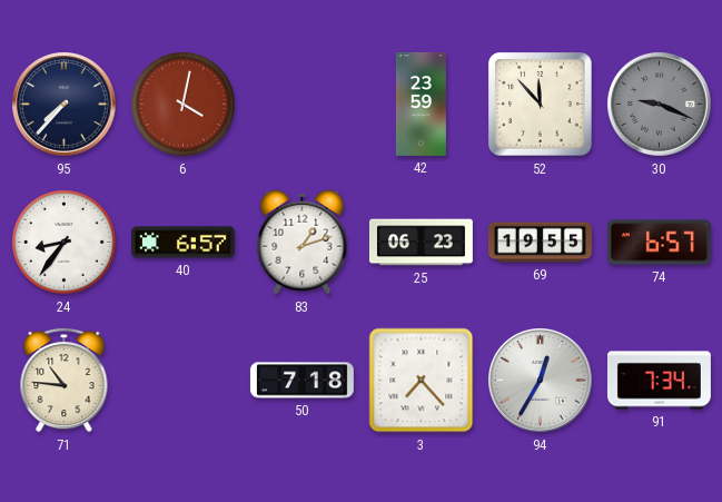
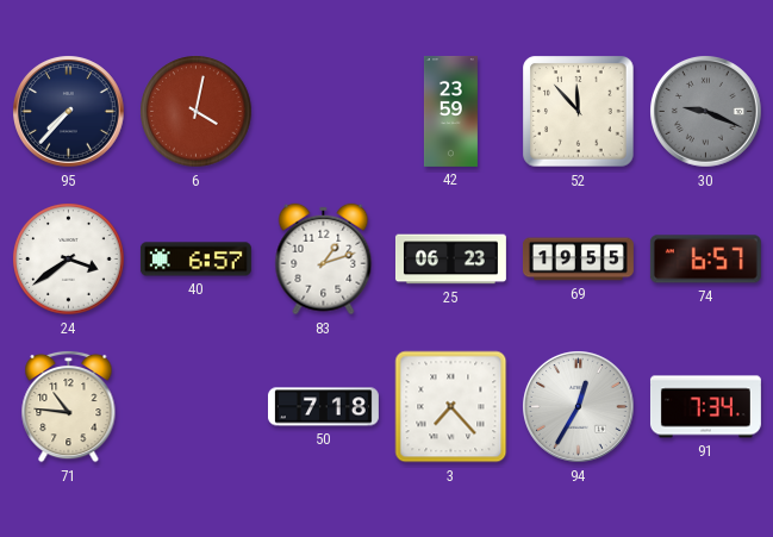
24: 8:36 -> 3:39
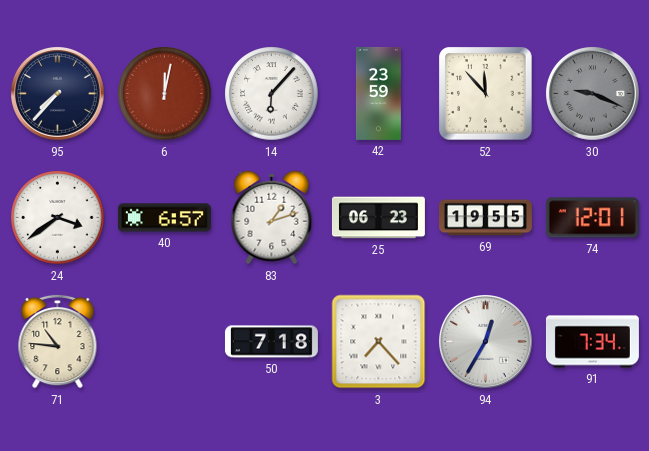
6: 4:02 -> 12:02
14: none -> 6:07
74: 6:57 -> 12:01
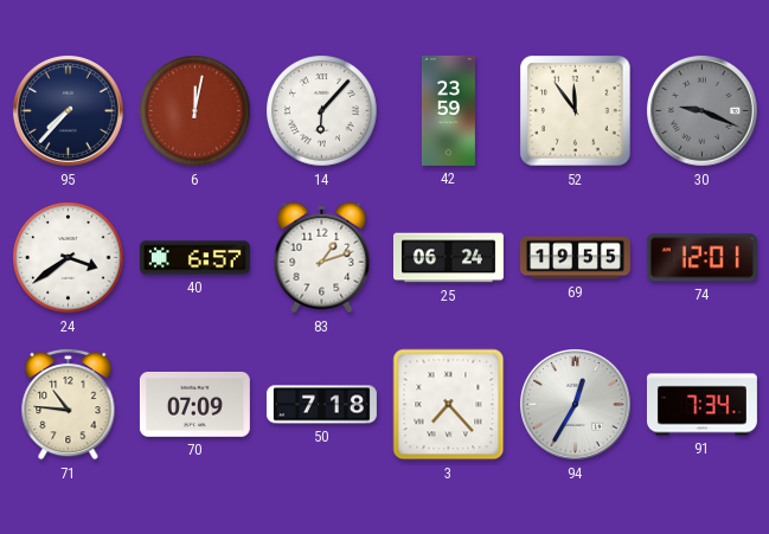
52: 11:53 -> 11:54
25: 06:23 -> 06:24
70: none -> 07:09
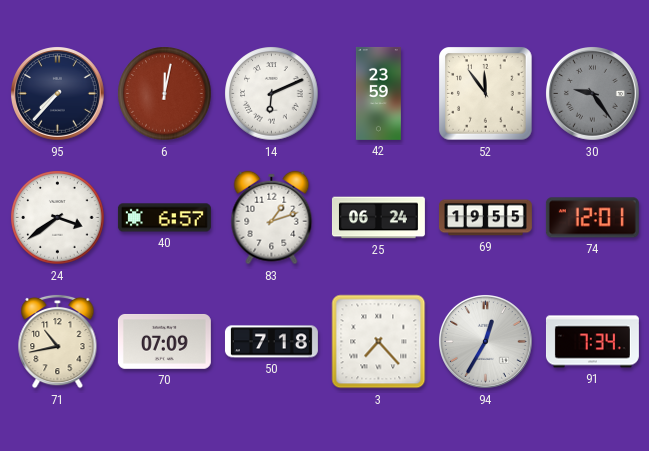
14: 6:07 -> 6:11
30: 9:19 -> 9:24
71: 10:46 -> 10:43
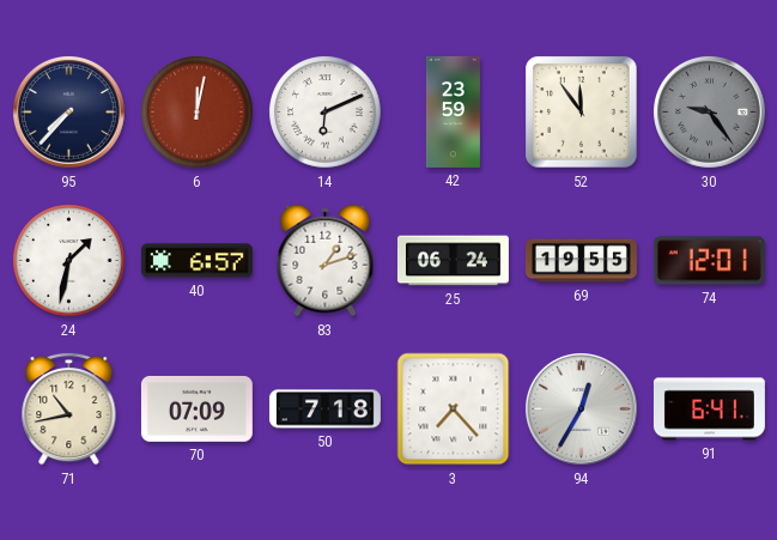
24: 3:39 -> 1:32
91: 7:34 -> 6:41
